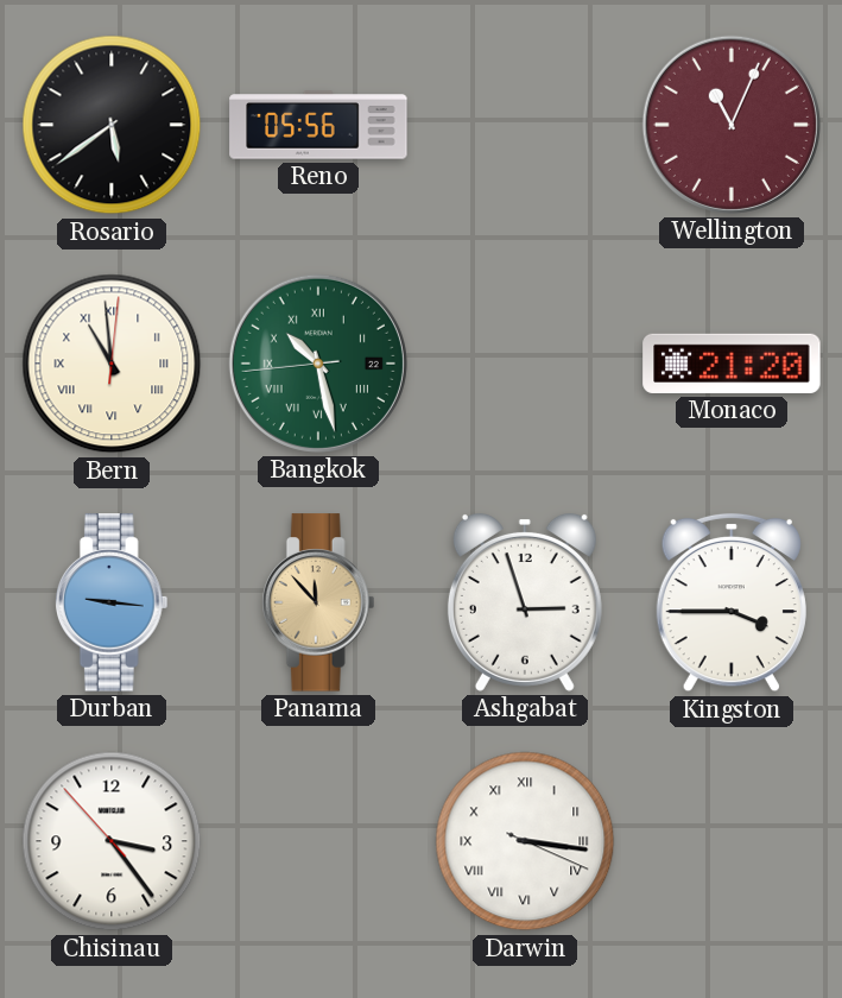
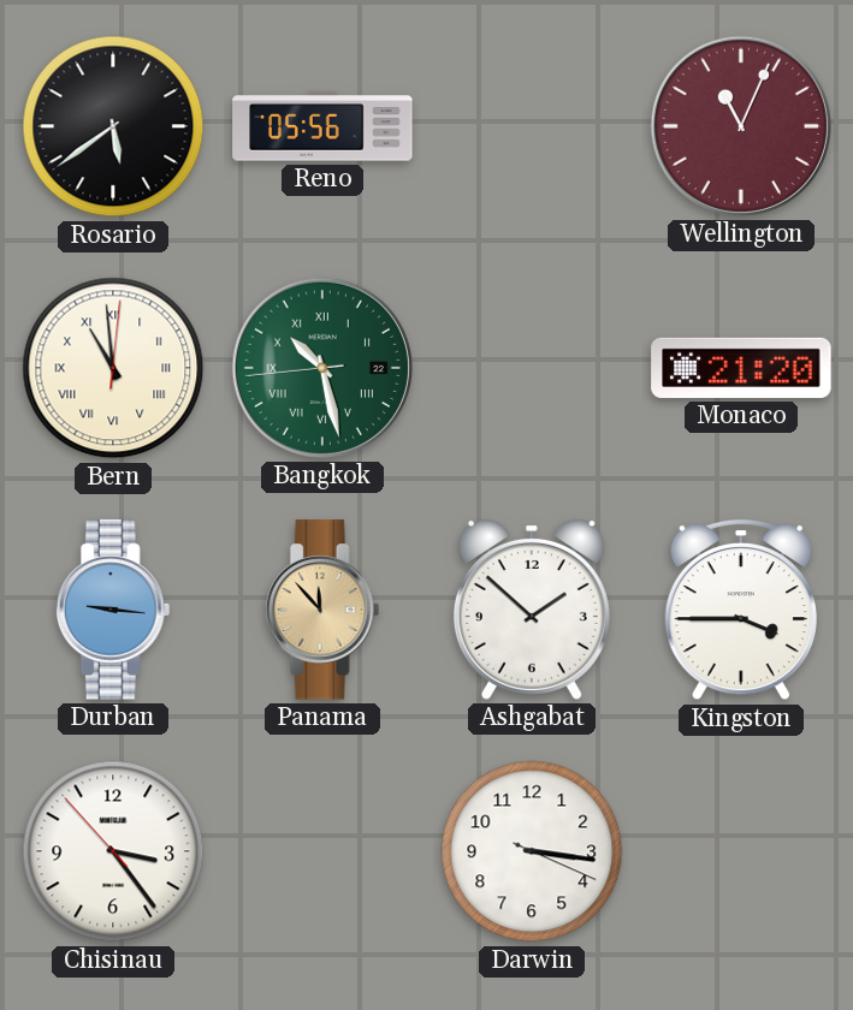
Ashgabat: 2:57 -> 1:52
Darwin numerals: Roman -> Arabic
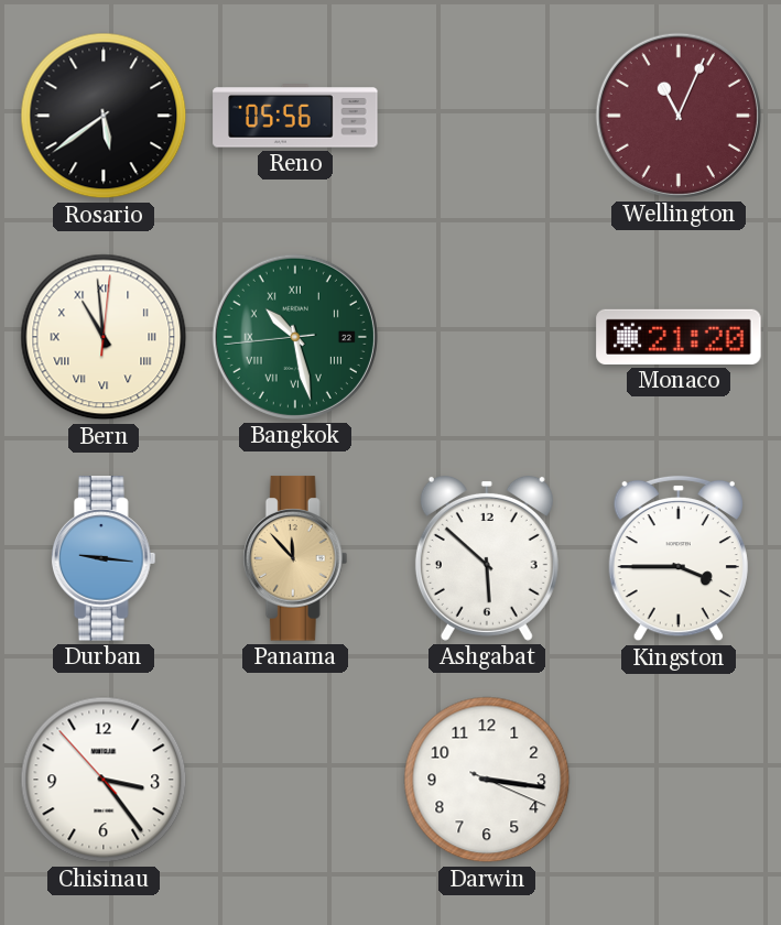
Ashgabat: 1:52 -> 5:52
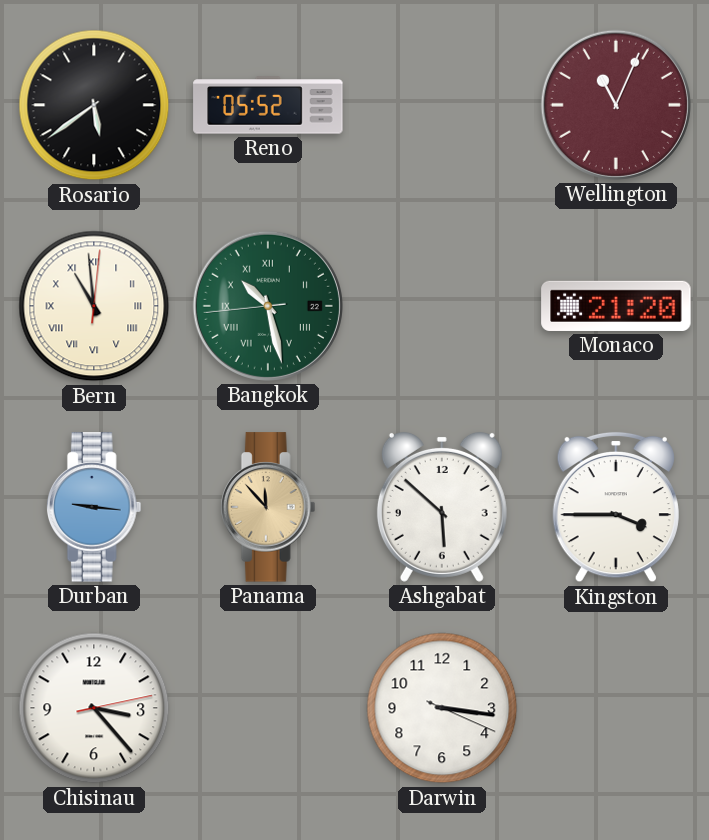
Reno: 05:56 -> 05:52
Chisinau: 3:23:53 -> 3:23:13
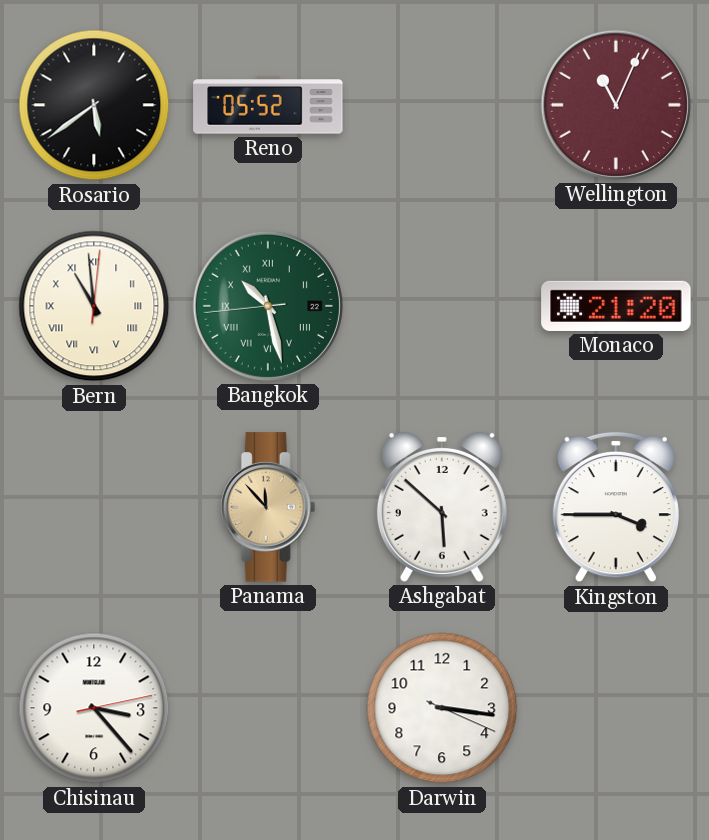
Durban: 9:16 -> none
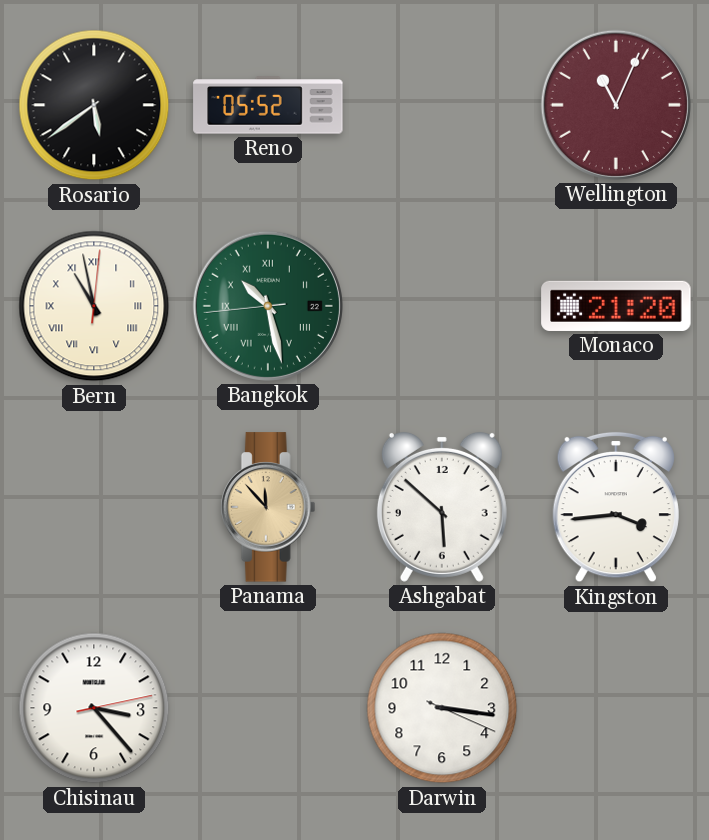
Bern: 10:59 -> 10:58
Kingston: 3:45 -> 3:44
